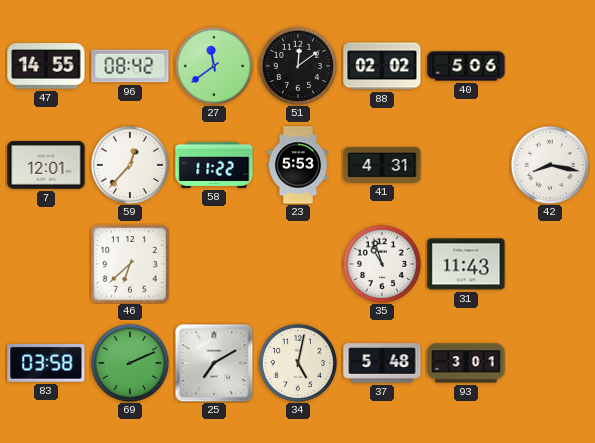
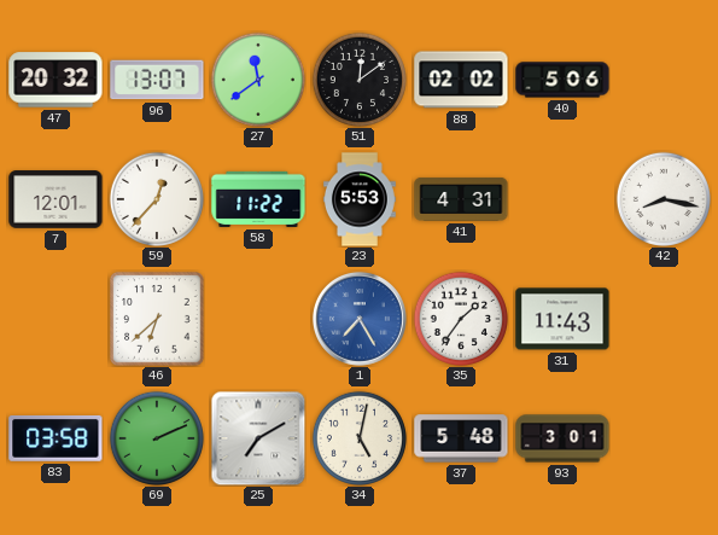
47: 14:55 -> 20:32
96: 08:42 -> 13:07
1: none -> 7:25
35: 10:57 -> 1:36
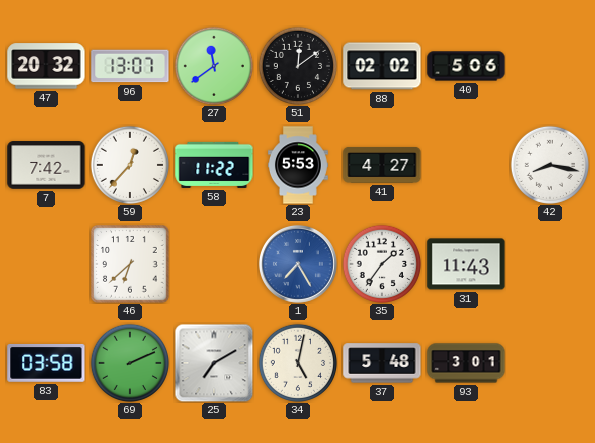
7: 12:01 -> 7:42
41: 4:31 -> 4:27
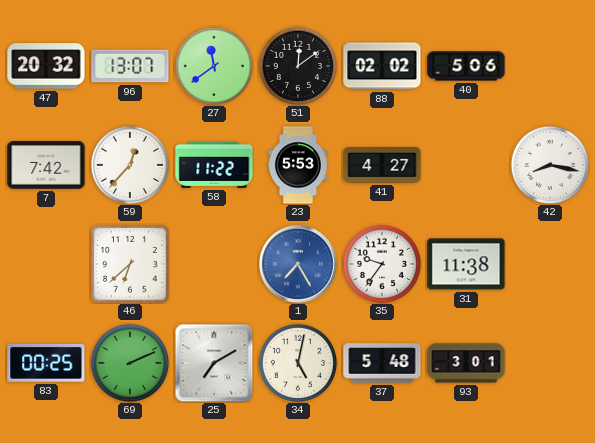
35: 1:36 -> 9:36
31: 11:43 -> 11:38
83: 03:58 -> 00:25
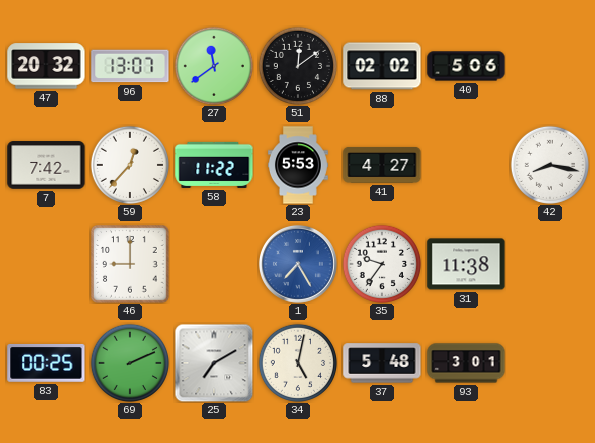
46: 6:38 -> 9:00
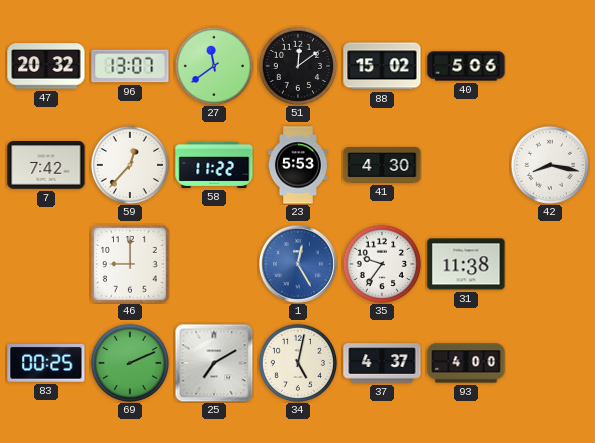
88: 02:02 -> 15:02
41: 4:27 -> 4:30
1: 7:25 -> 12:25
37: 5:48 -> 4:37
93: 3:01 -> 4:00
